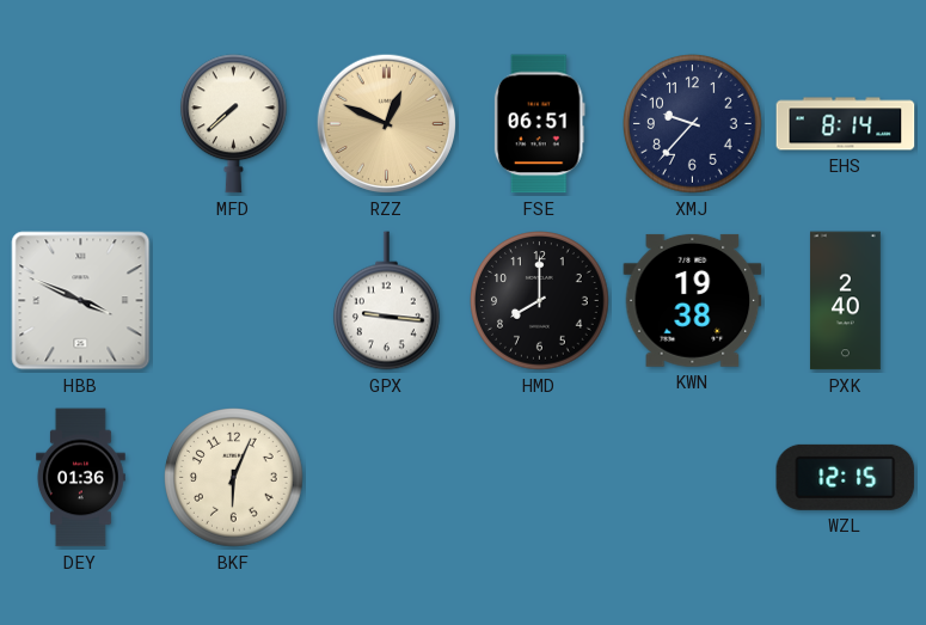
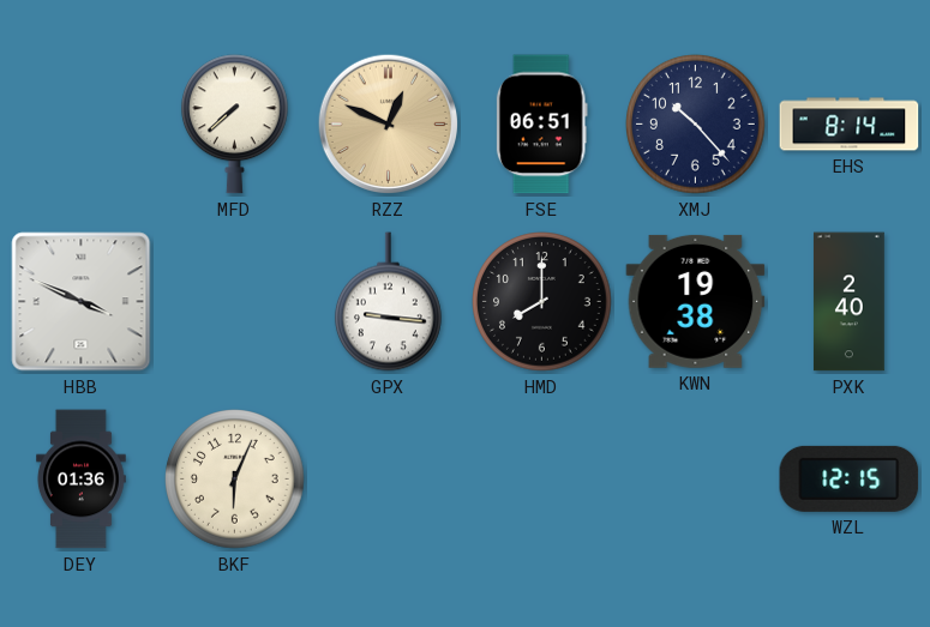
XMJ: 9:37 -> 10:23
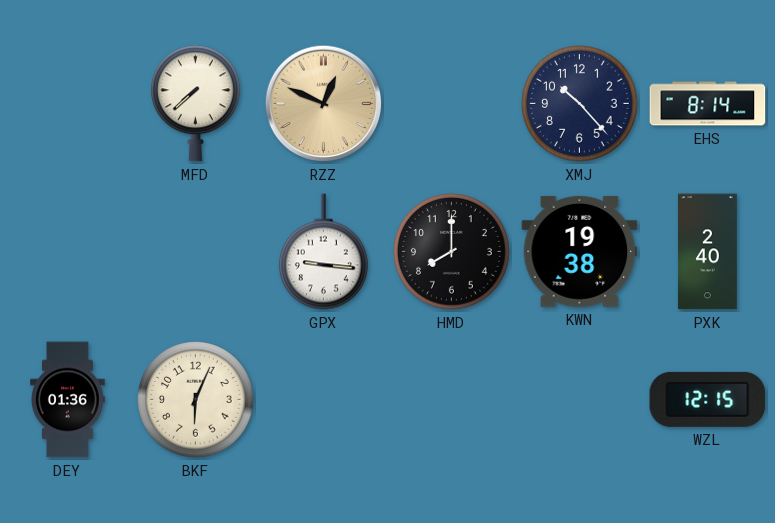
FSE: 06:51 -> none
HBB: 3:49 -> none
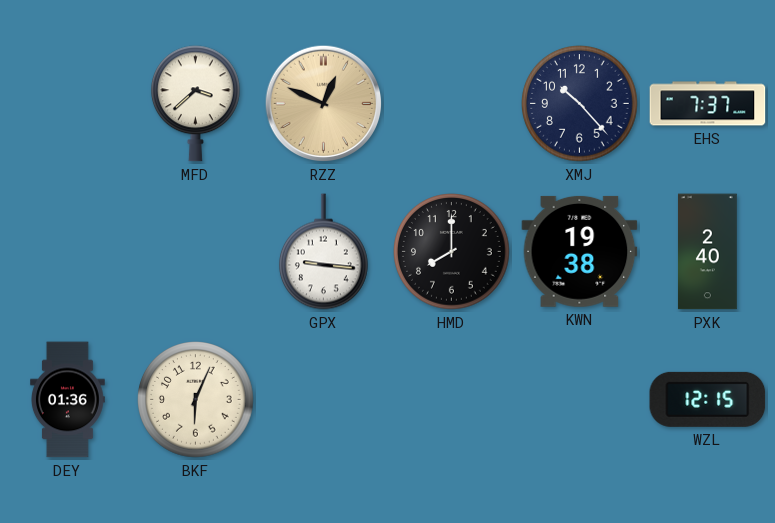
MFD: 7:38 -> 3:38
EHS: 8:14 -> 7:37
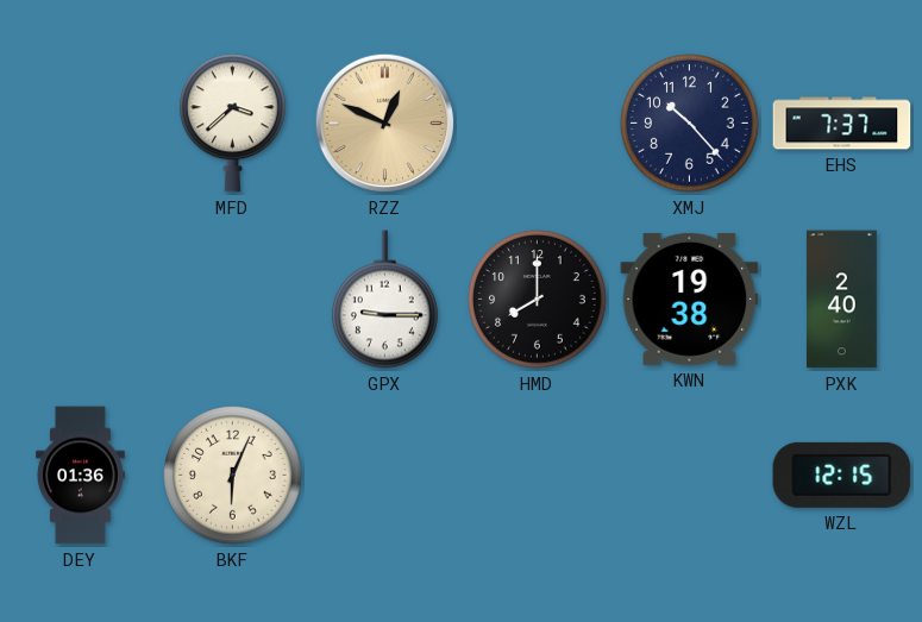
GPX: 9:16 -> 9:15
